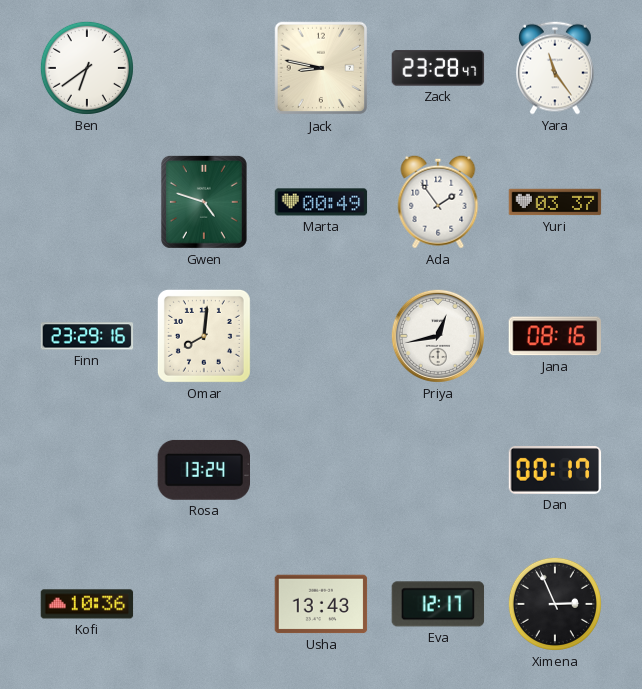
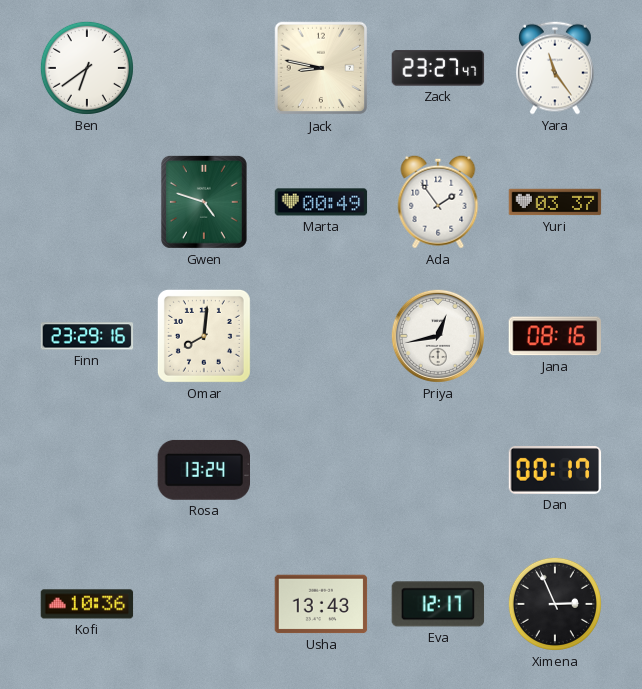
Zack: 23:28 -> 23:27
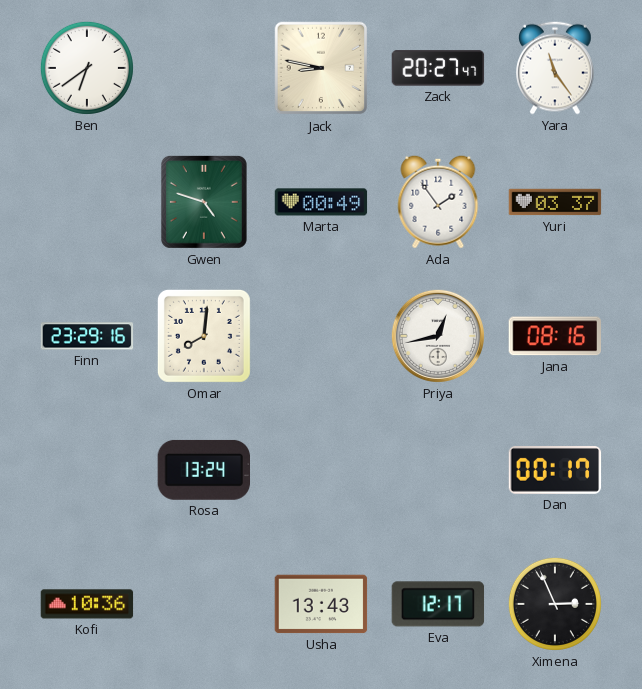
Zack: 23:27 -> 20:27
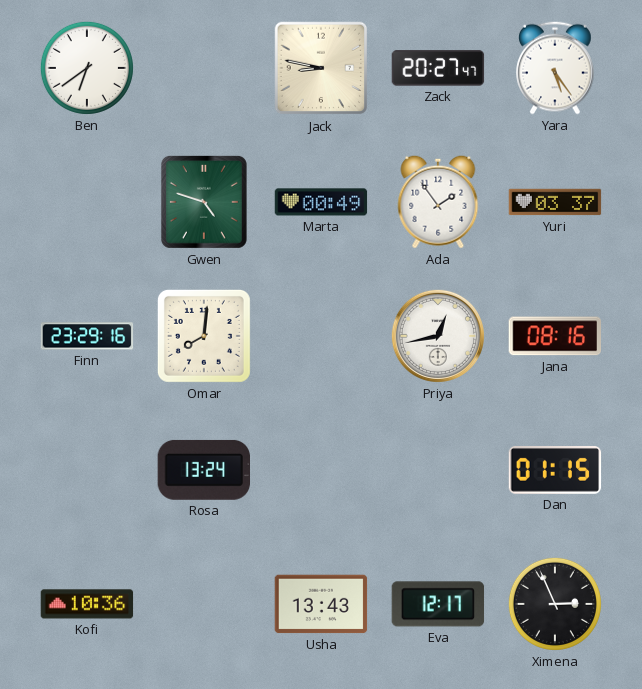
Yara: 11:24 -> 5:24
Dan: 00:17 -> 01:15
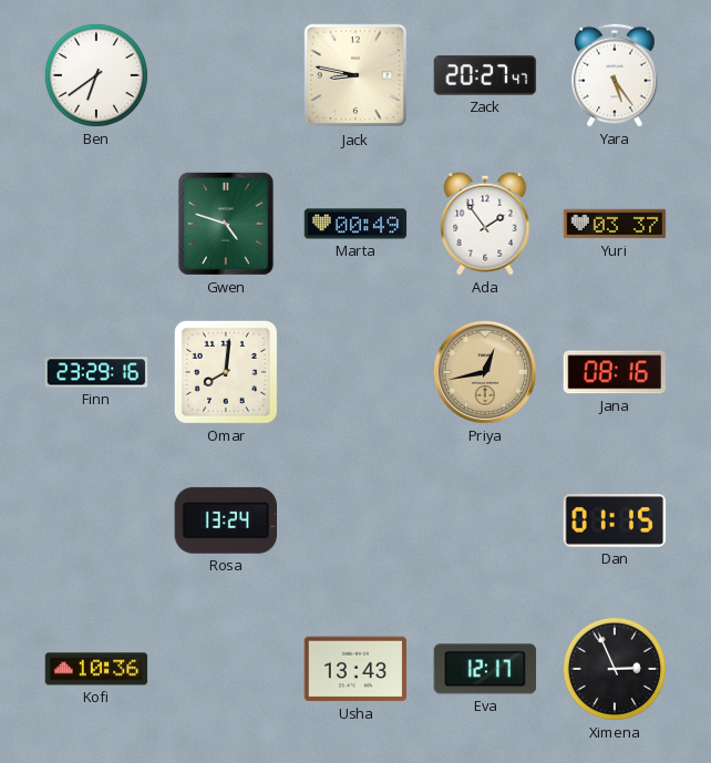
Priya dial: white -> champagne
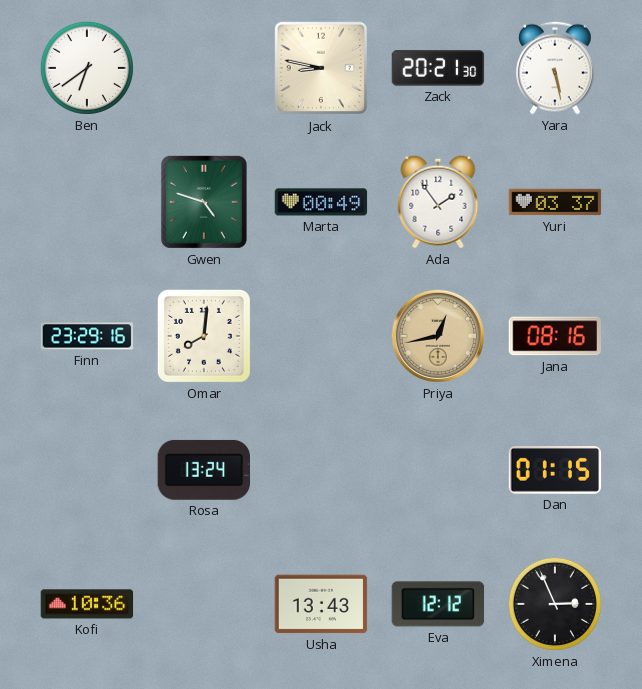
Zack: 20:27 -> 20:21
Yara: 5:24 -> 5:28
Eva: 12:17 -> 12:12
